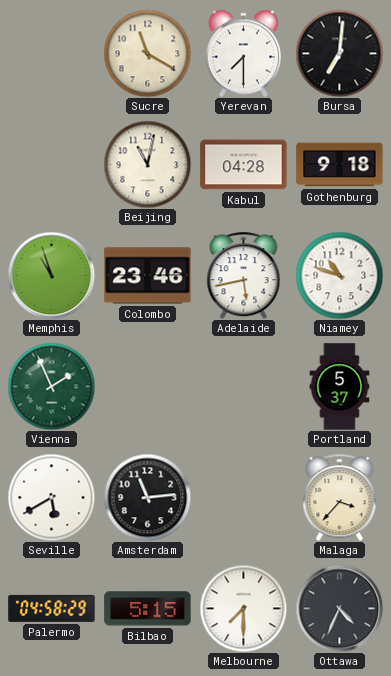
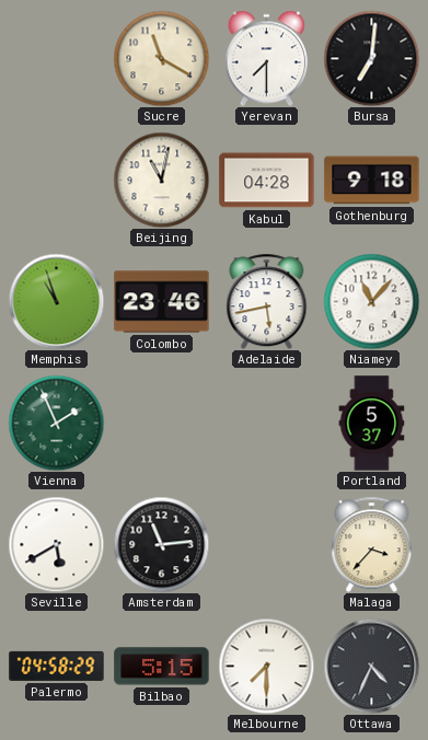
Niamey: 10:48 -> 11:07
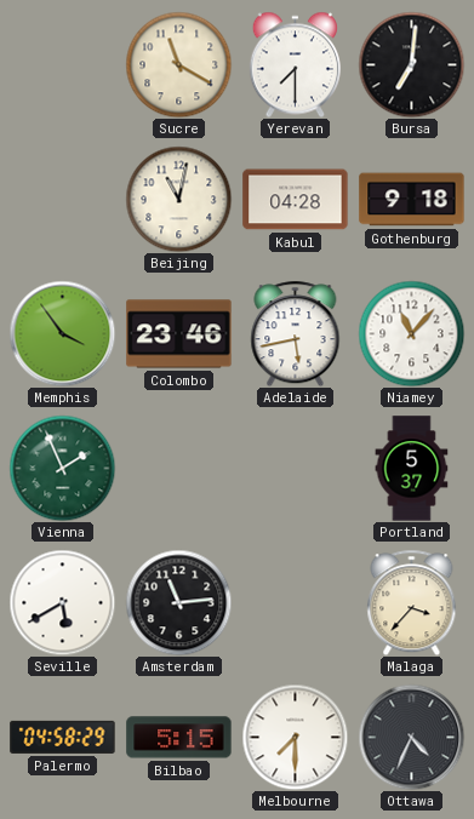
Memphis: 10:57 -> 3:54
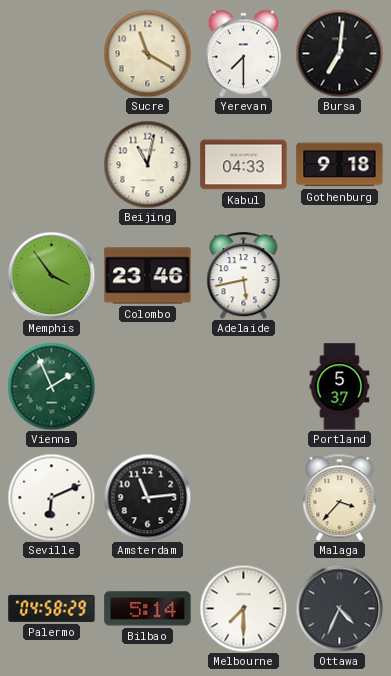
Kabul: 04:28 -> 04:33
Niamey: 11:07 -> none
Seville: 5:40 -> 6:11
Bilbao: 5:15 -> 5:14
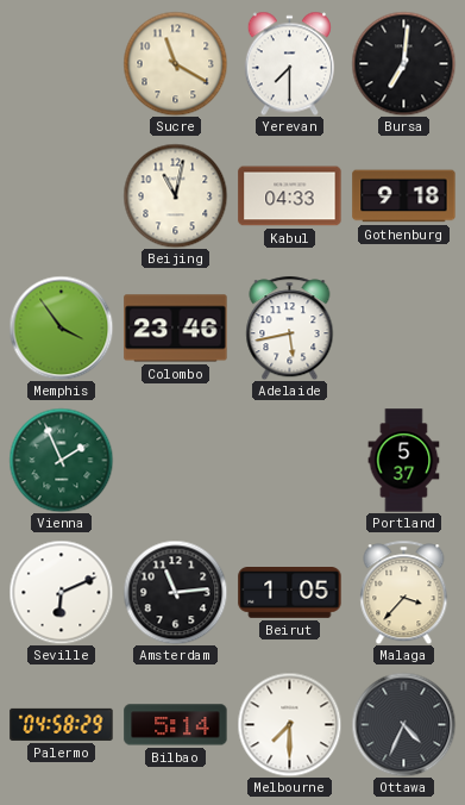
Beirut: none -> 1:05
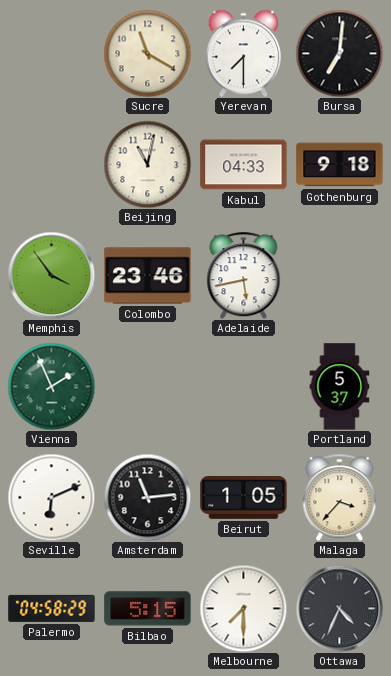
Bilbao: 5:14 -> 5:15
